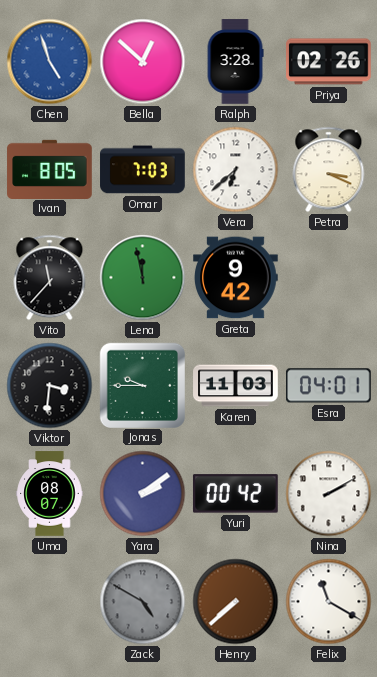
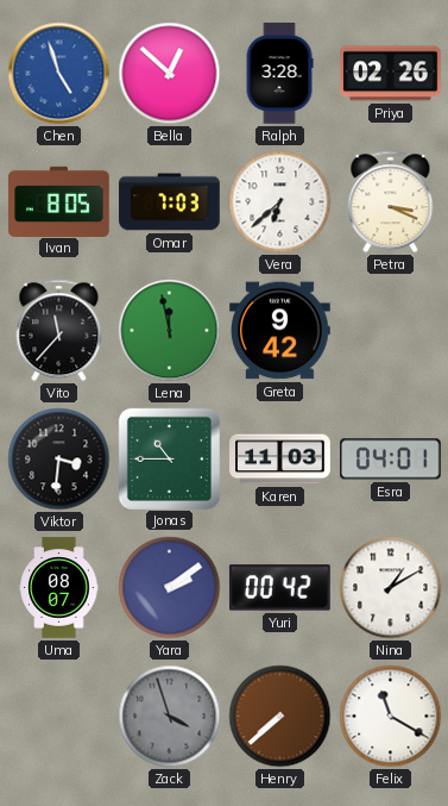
Jonas: 9:45 -> 10:45
Nina: 2:10 -> 1:10
Zack: 4:50 -> 3:57
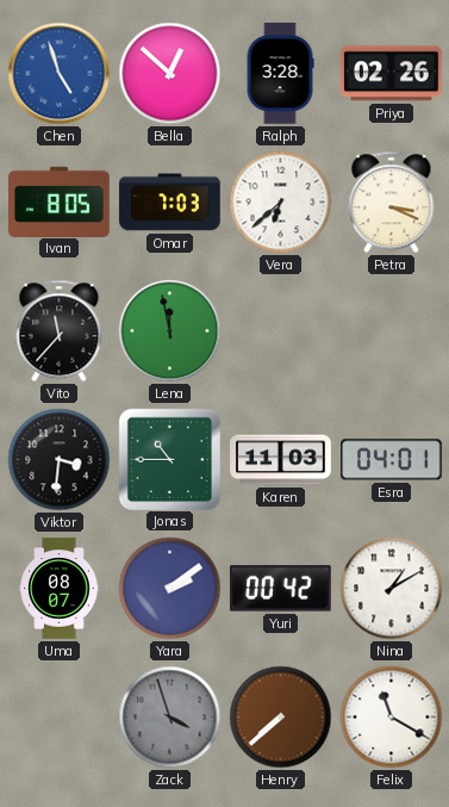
Greta: 9:42 -> none
